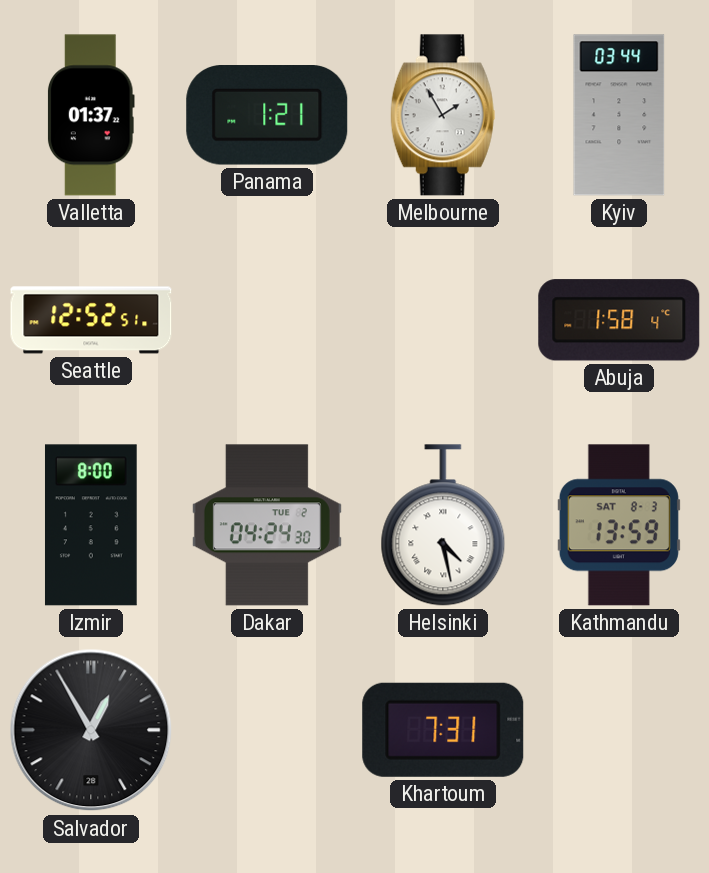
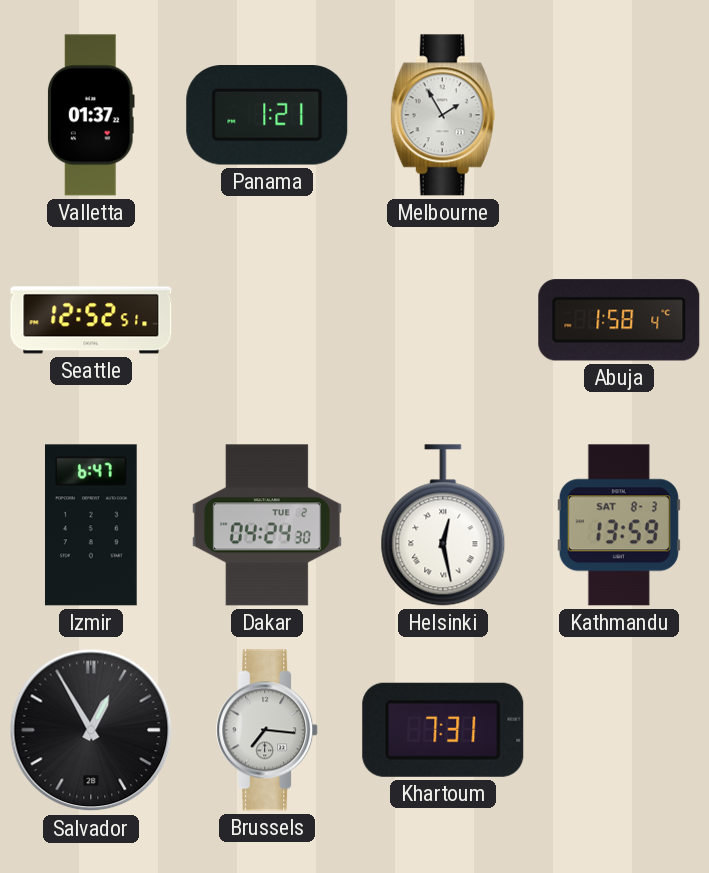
Kyiv: 03:44 -> none
Izmir: 8:00 -> 6:47
Helsinki: 4:28 -> 12:28
Brussels: none -> 7:16
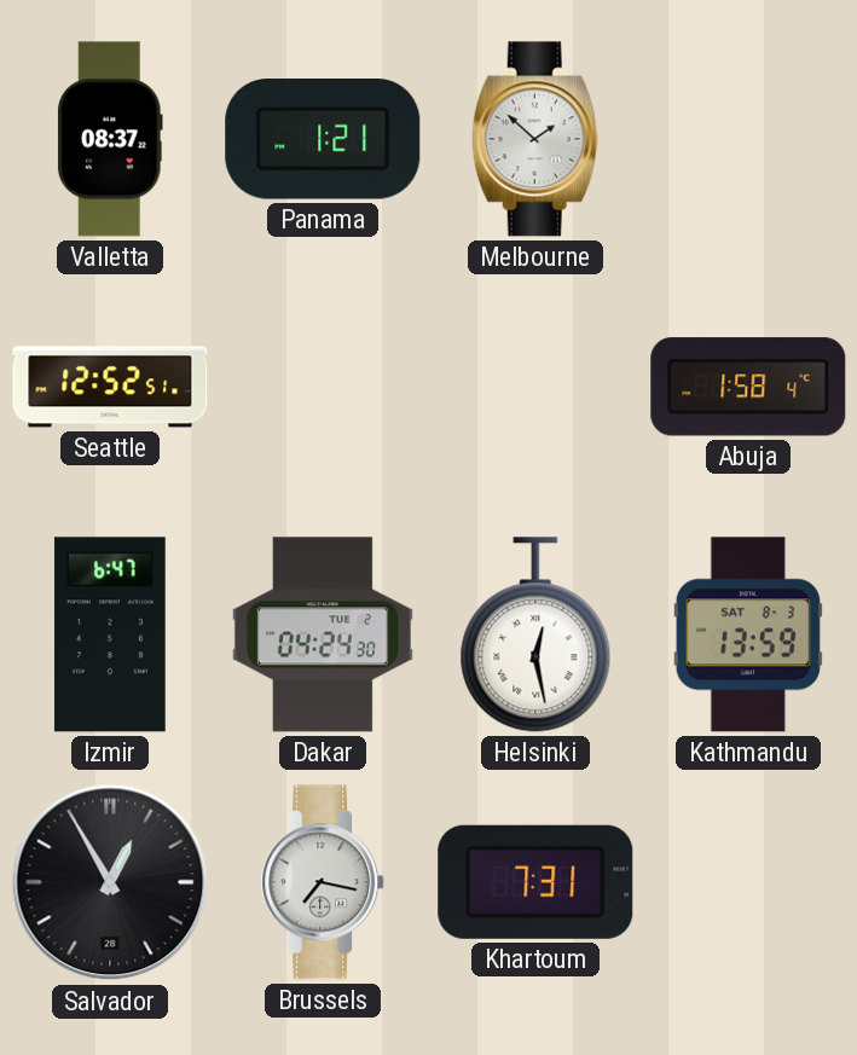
Valletta: 01:37 -> 08:37
Melbourne: 1:55 -> 1:52
Brussels: 7:16 -> 7:17
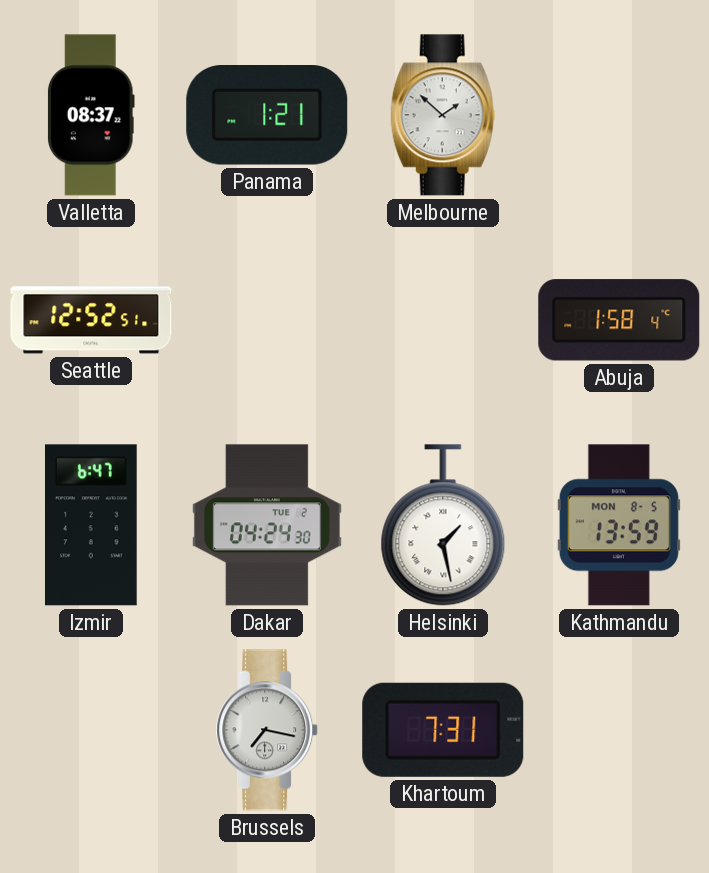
Helsinki: 12:28 -> 1:28
Kathmandu date: SAT 8-3 -> MON 8-5
Salvador: 12:55 -> none
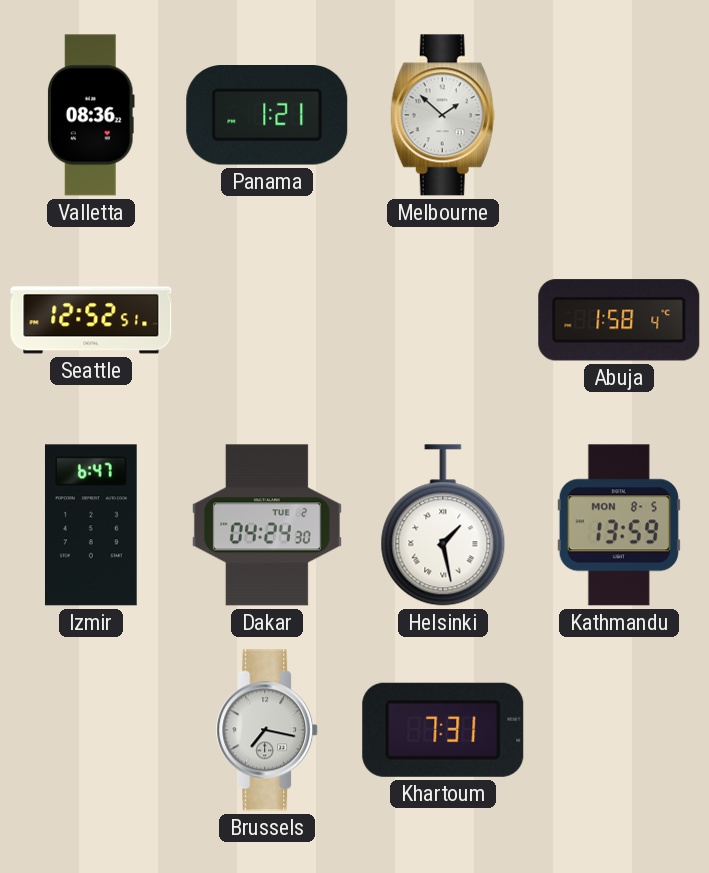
Valletta: 08:37 -> 08:36
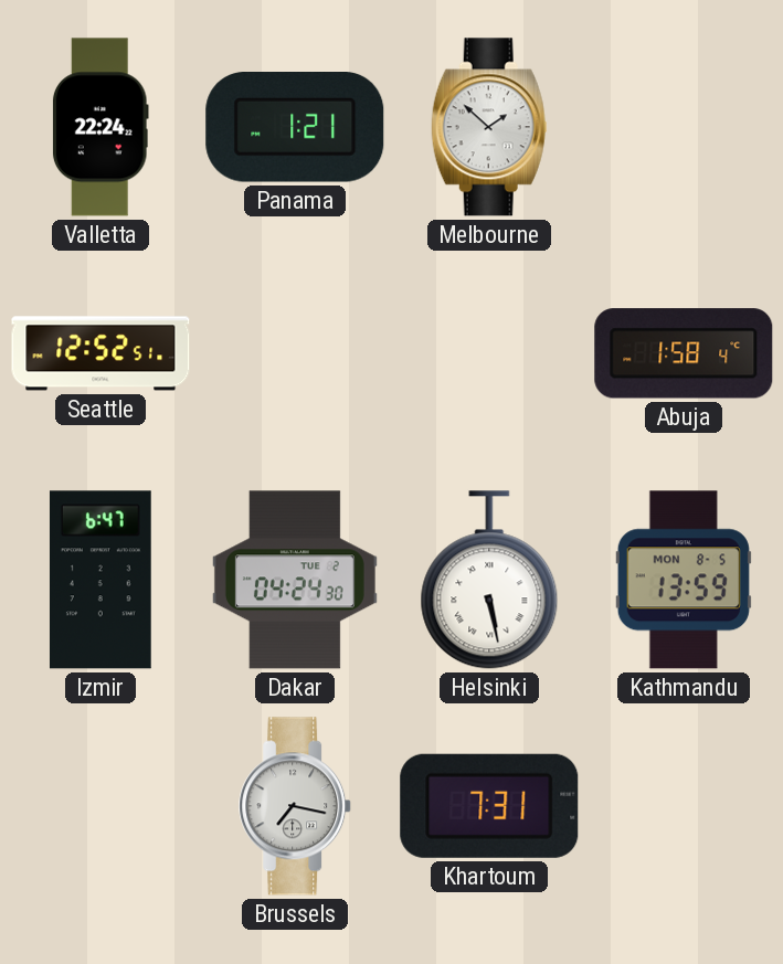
Valletta: 08:36 -> 22:24
Helsinki: 1:28 -> 5:28
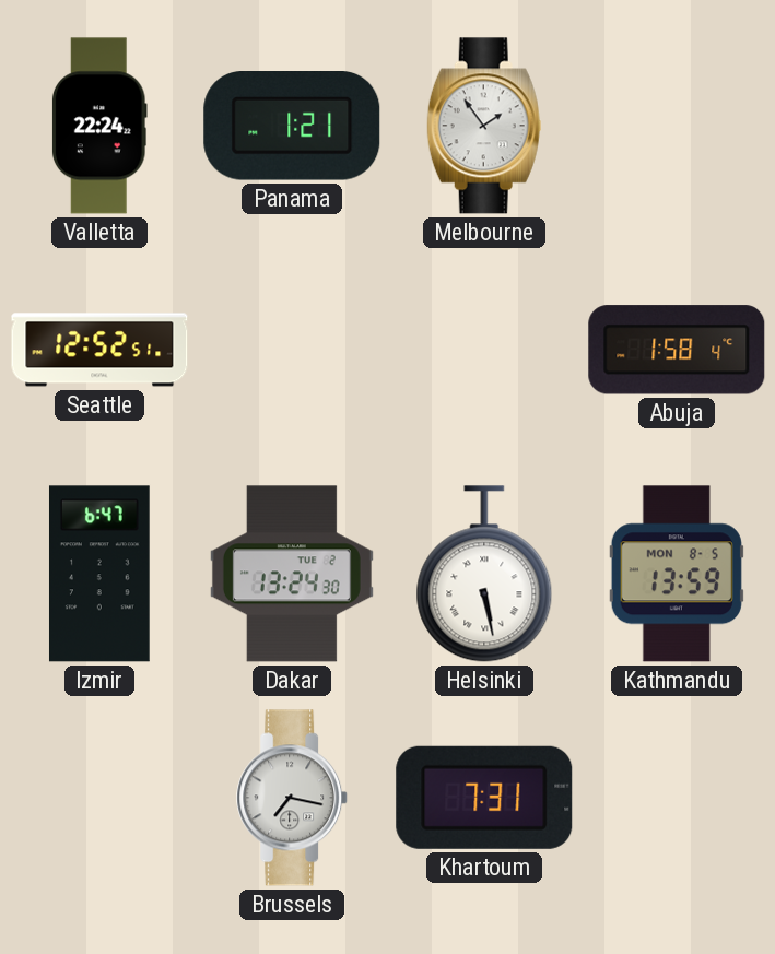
Melbourne: 1:52 -> 1:54
Dakar: 04:24 -> 13:24
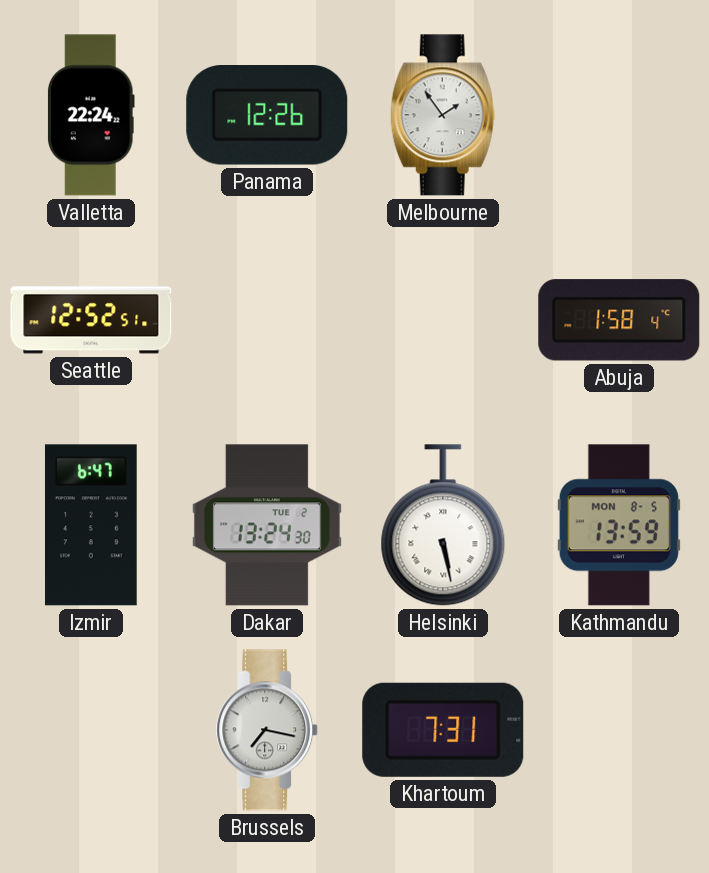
Panama: 1:21 -> 12:26
